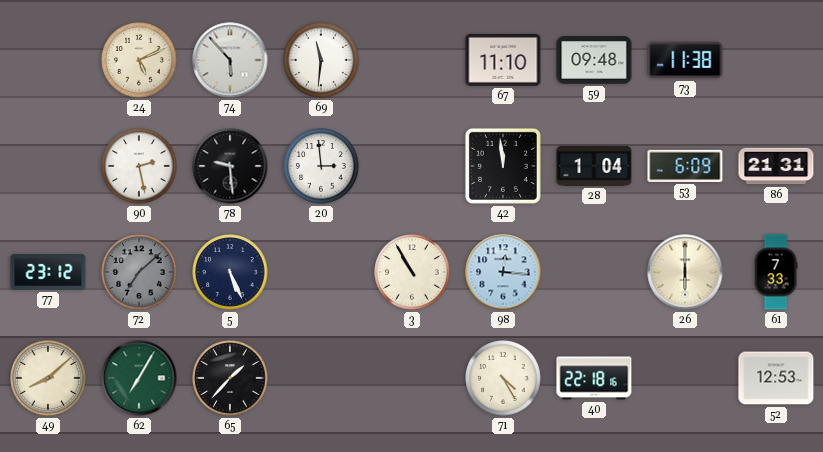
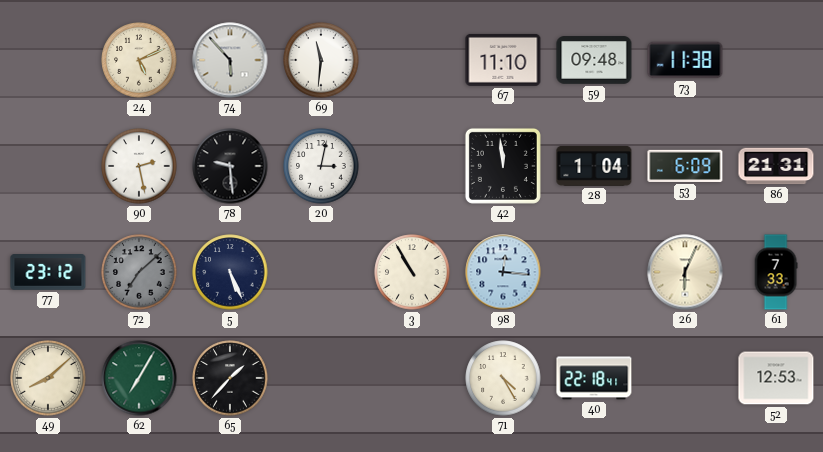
20: 2:59 -> 3:02
26: 6:00 -> 6:04
40: 22:18:16 -> 22:18:41
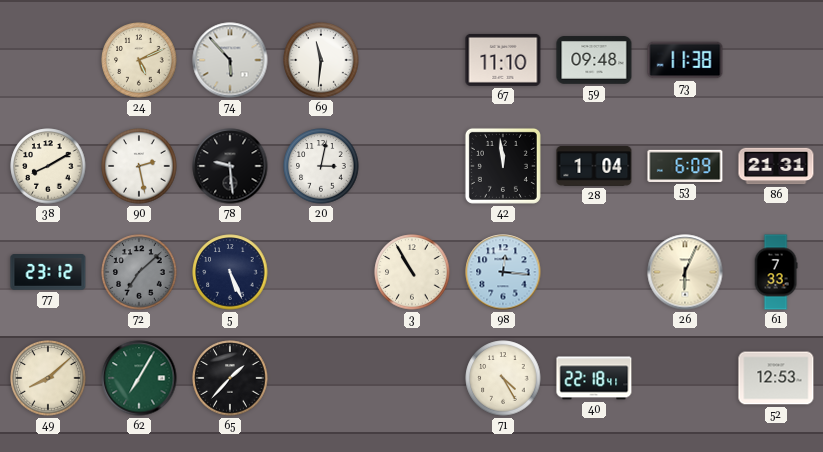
38: none -> 8:10
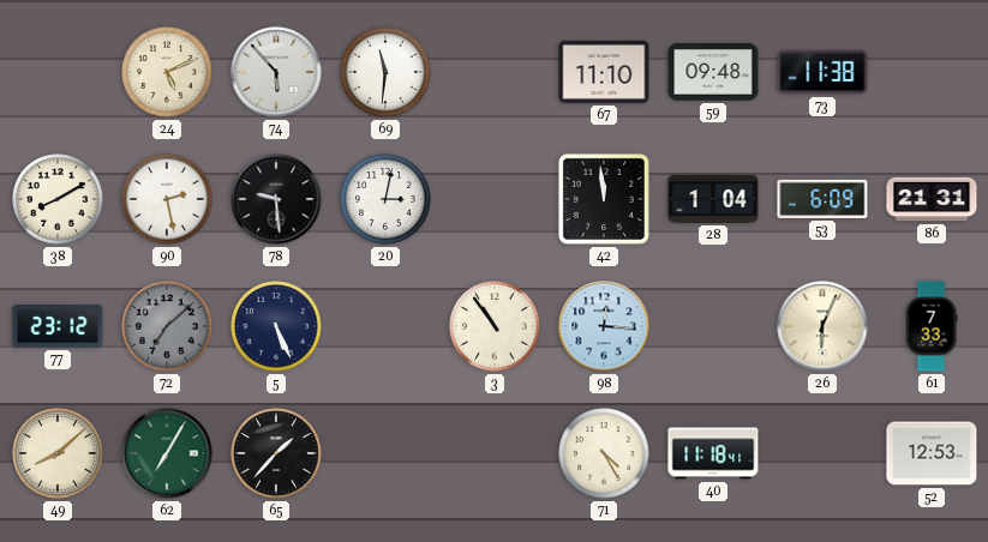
3: 10:55 -> 10:54
40: 22:18 -> 11:18
